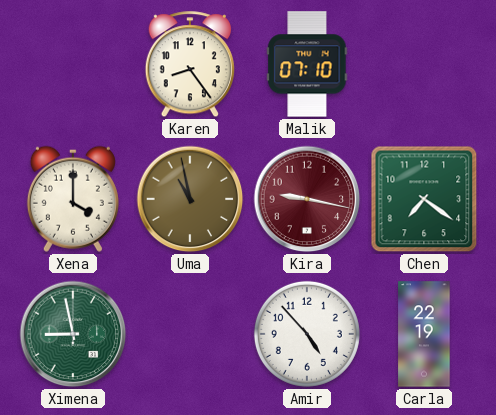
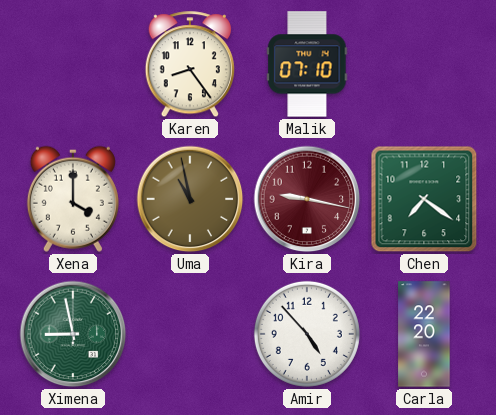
Carla: 22:19 -> 22:20
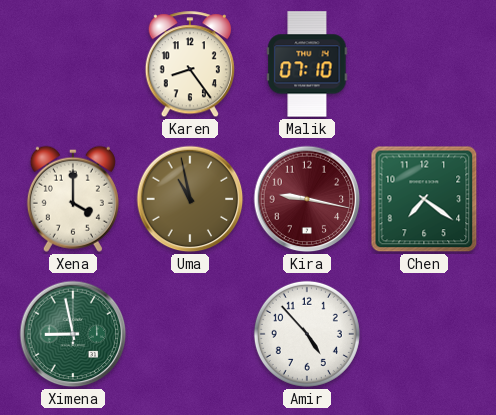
Carla: 22:20 -> none
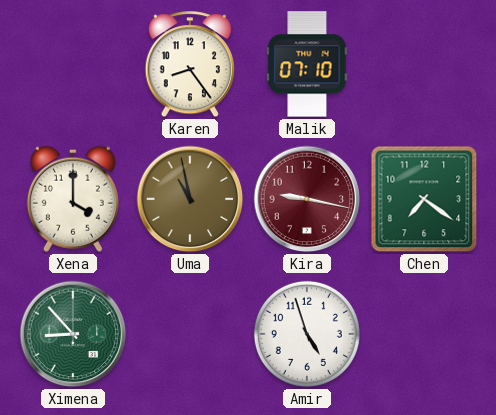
Ximena: 8:58 -> 8:53
Amir: 4:53 -> 4:57
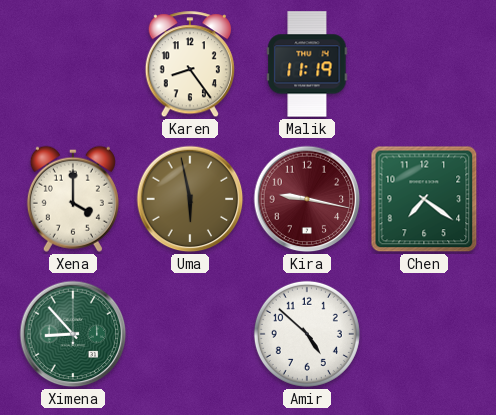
Malik: 07:10 -> 11:19
Uma: 10:58 -> 5:58
Amir: 4:57 -> 4:52
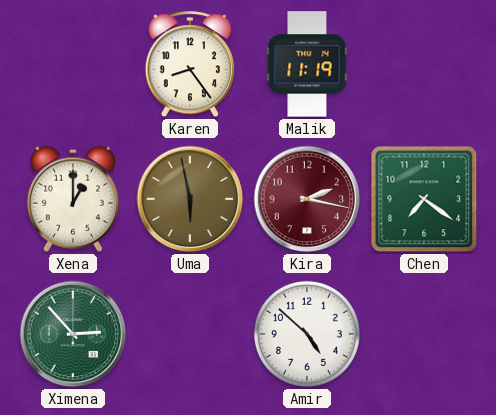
Xena: 4:00 -> 1:00
Kira: 9:17 -> 2:17
Ximena: 8:53 -> 2:53
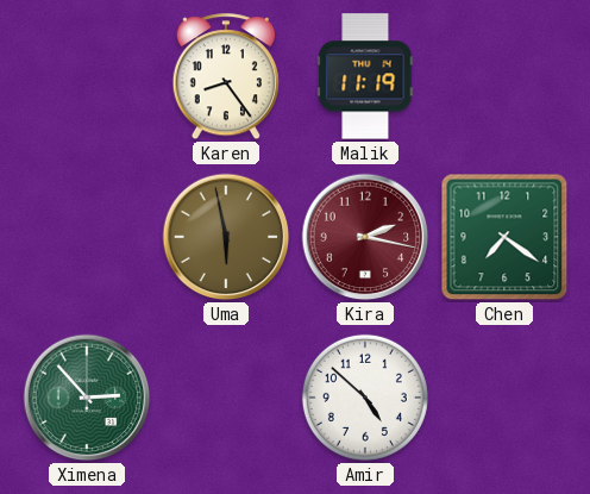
Xena: 1:00 -> none
